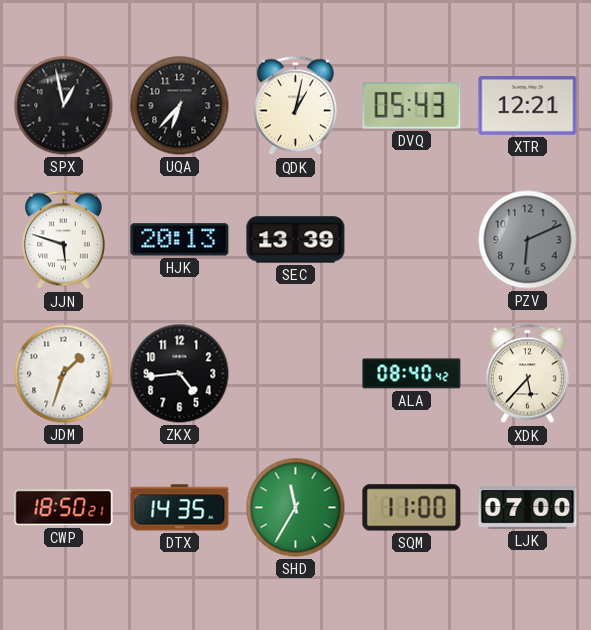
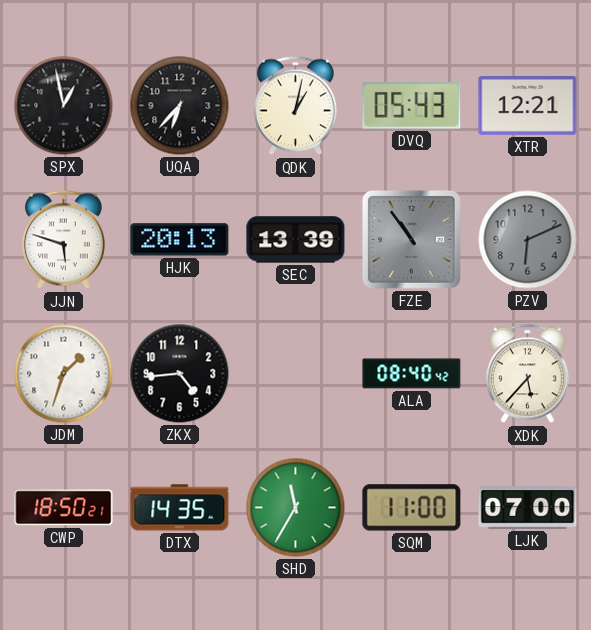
FZE: none -> 10:54
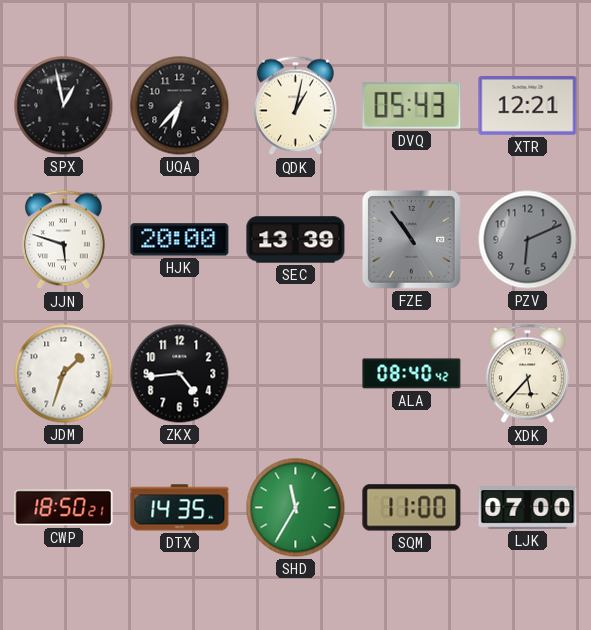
HJK: 20:13 -> 20:00
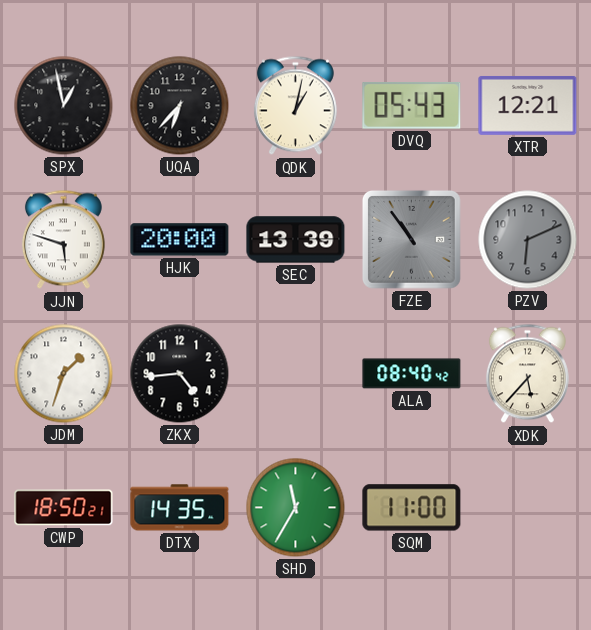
LJK: 07:00 -> none
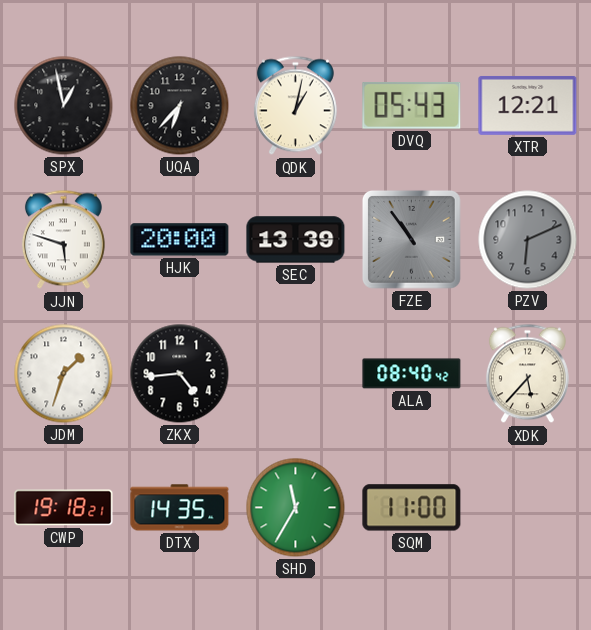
CWP: 18:50 -> 19:18
